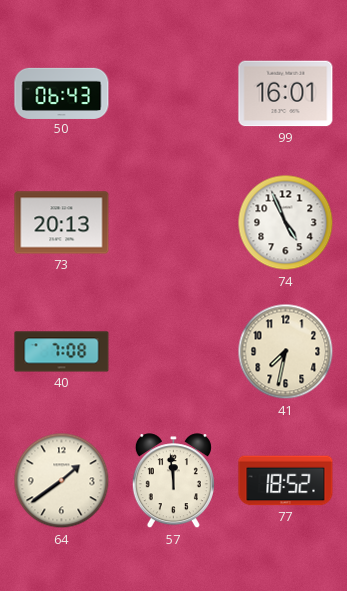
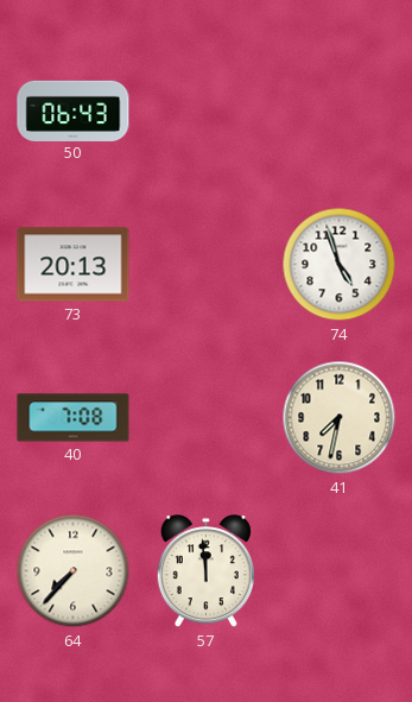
99: 16:01 -> none
74: 4:56 -> 4:57
64: 1:39 -> 7:37
77: 18:52 -> none
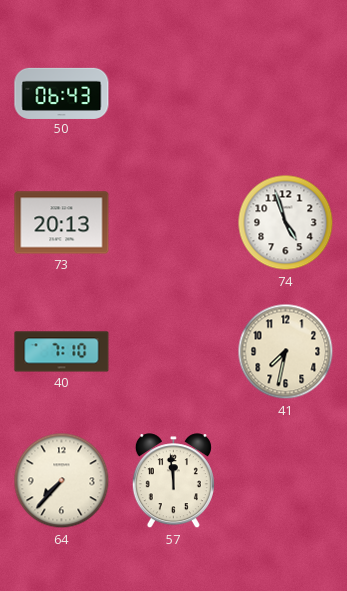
40: 7:08 -> 7:10
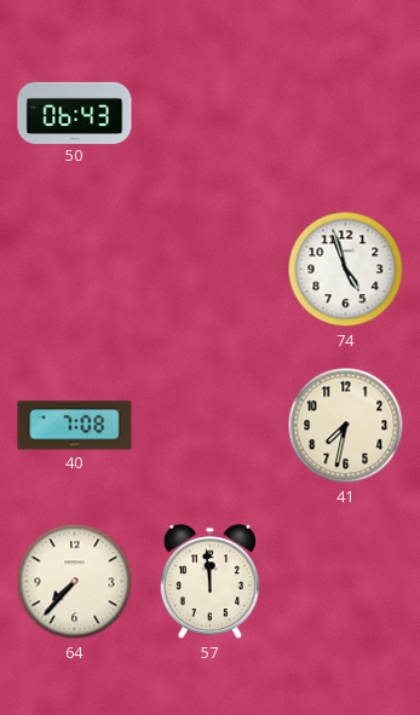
73: 20:13 -> none
40: 7:10 -> 7:08
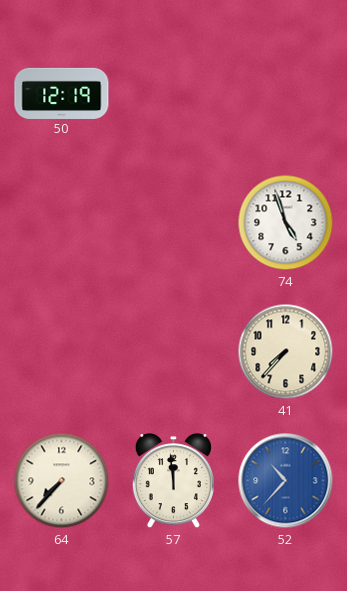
50: 06:43 -> 12:19
40: 7:08 -> none
41: 7:32 -> 7:37
52: none -> 10:37
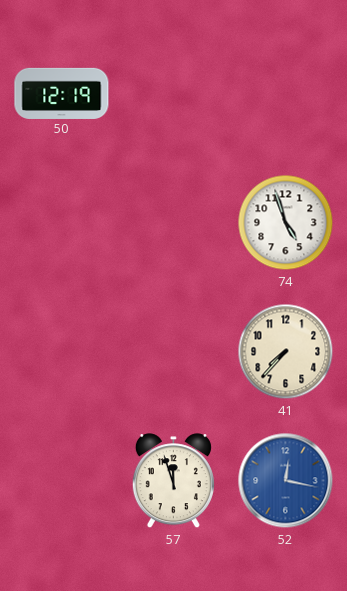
64: 7:37 -> none
57: 11:59 -> 11:57
52: 10:37 -> 12:17
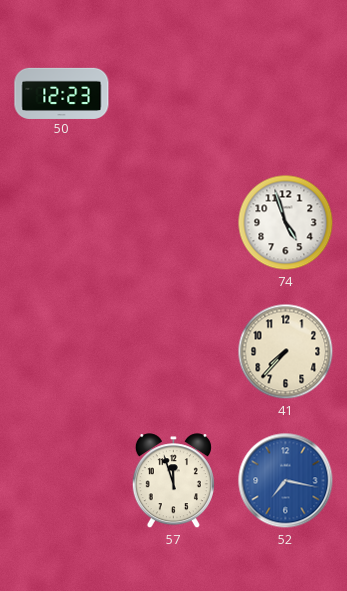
50: 12:19 -> 12:23
52: 12:17 -> 7:17
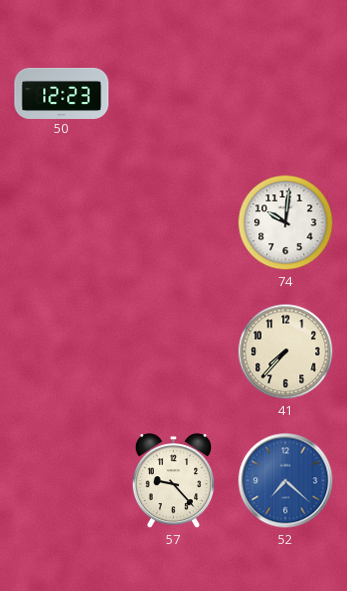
74: 4:57 -> 10:01
57: 11:57 -> 9:23
52: 7:17 -> 7:22
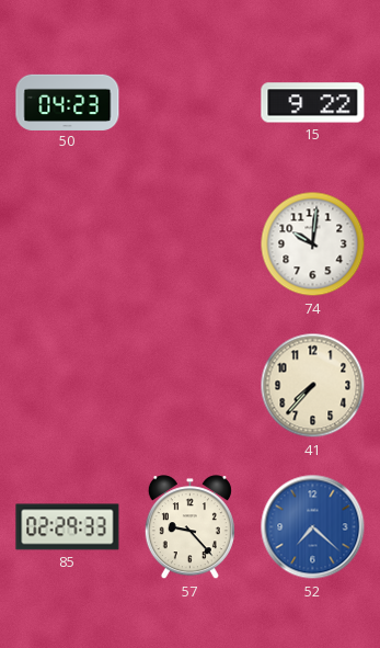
50: 12:23 -> 04:23
15: none -> 9:22
85: none -> 02:29
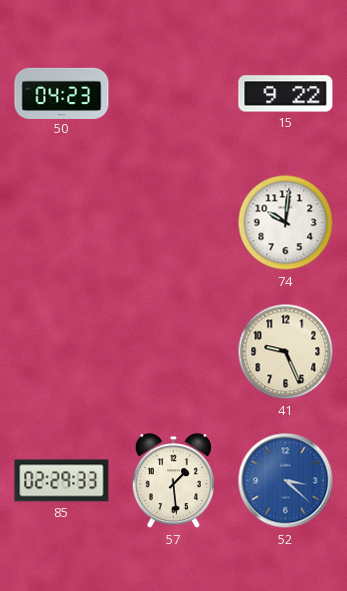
41: 7:37 -> 9:26
57: 9:23 -> 1:29
52: 7:22 -> 3:22
